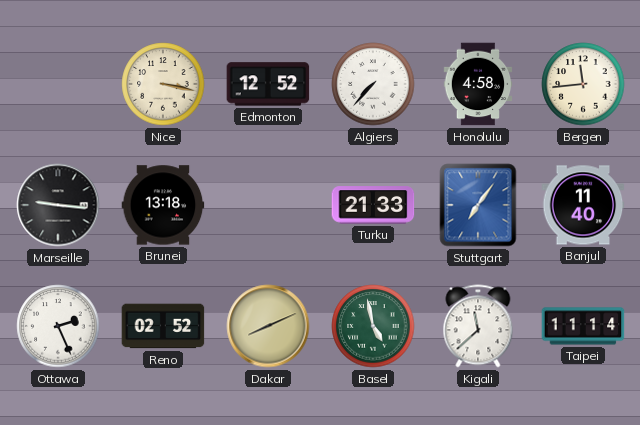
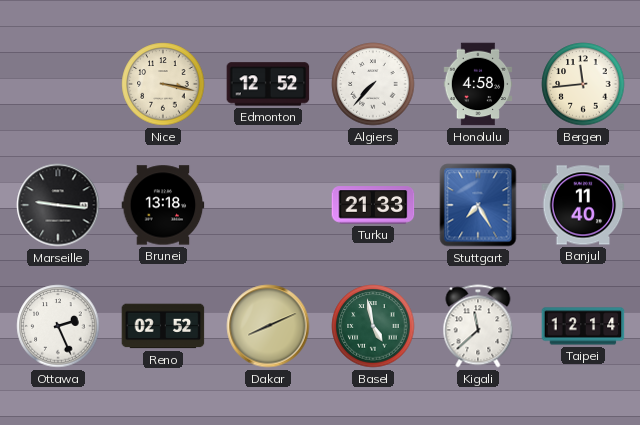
Stuttgart: 7:06 -> 7:25
Taipei: 11:14 -> 12:14
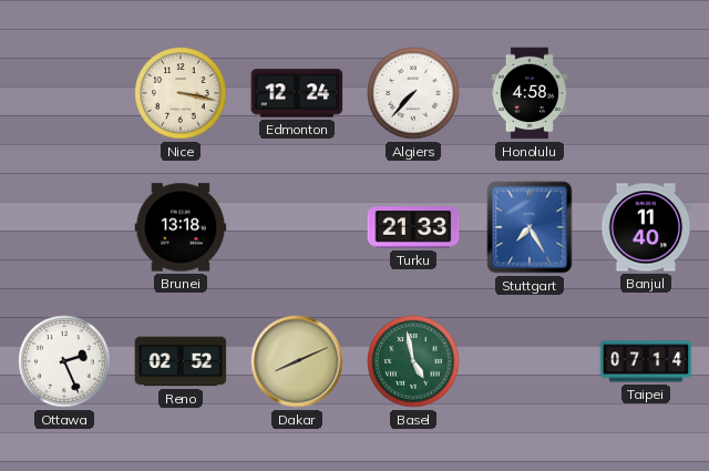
Edmonton: 12:52 -> 12:24
Bergen: 11:44 -> none
Marseille: 9:16 -> none
Kigali: 11:38 -> none
Taipei: 12:14 -> 07:14
